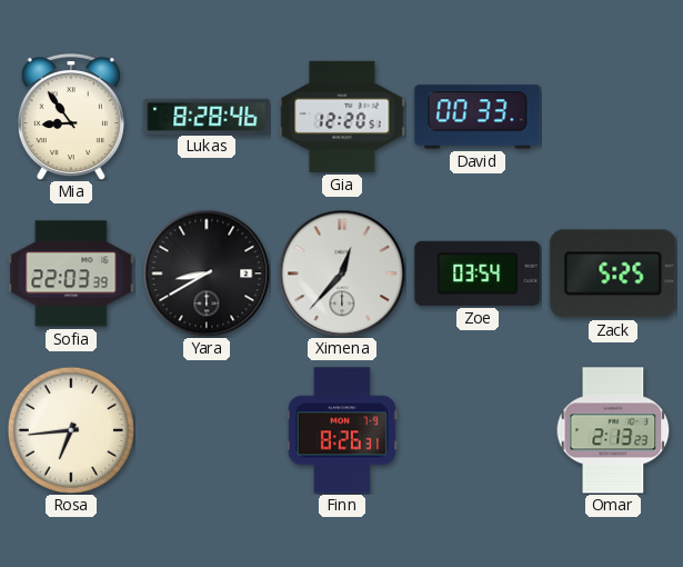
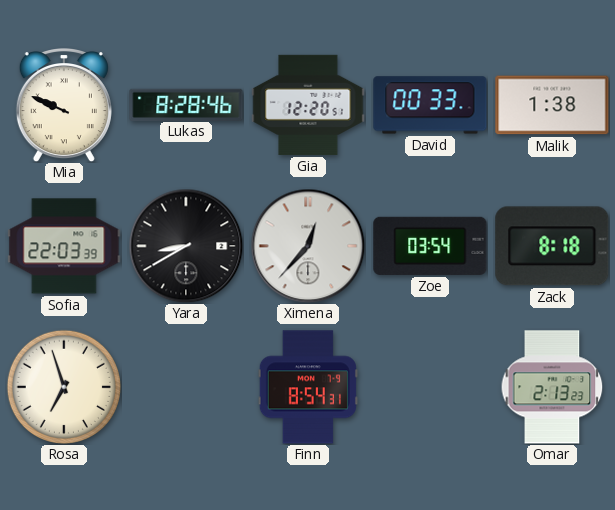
Mia: 8:54 -> 9:49
Malik: none -> 1:38
Zack: 5:25 -> 8:18
Rosa: 6:44 -> 6:57
Finn: 8:26 -> 8:54
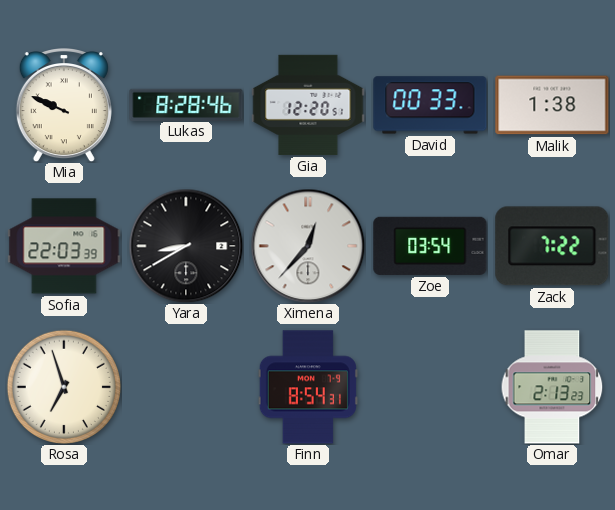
Zack: 8:18 -> 7:22
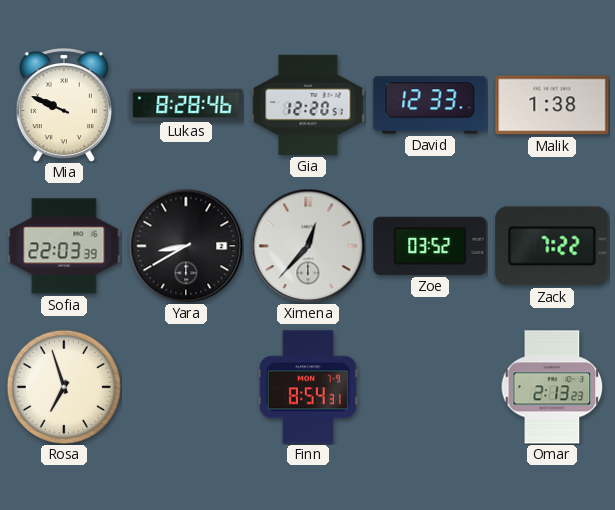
David: 00:33 -> 12:33
Zoe: 03:54 -> 03:52
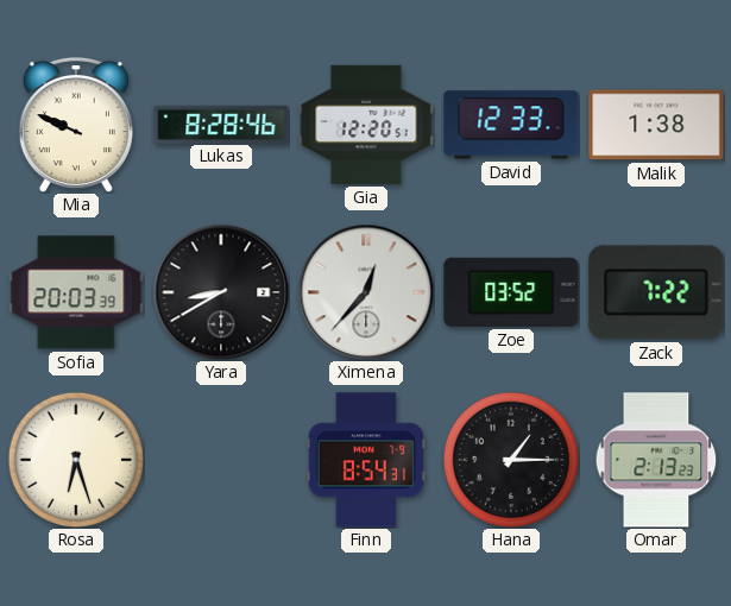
Sofia: 22:03 -> 20:03
Rosa: 6:57 -> 6:27
Hana: none -> 1:15
